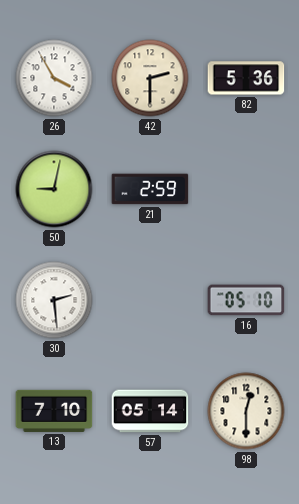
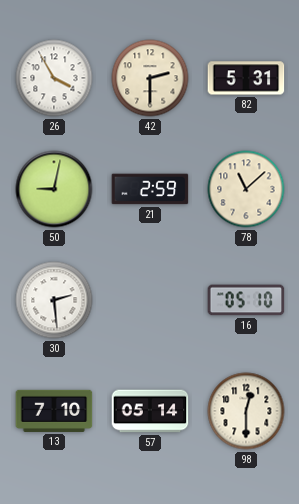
82: 5:36 -> 5:31
78: none -> 11:08
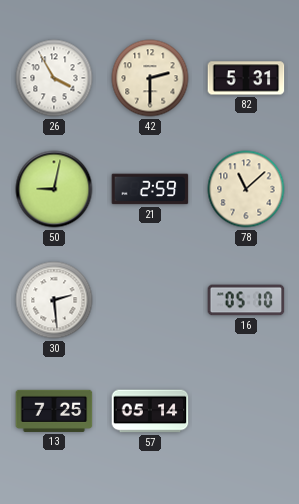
13: 7:10 -> 7:25
98: 12:30 -> none
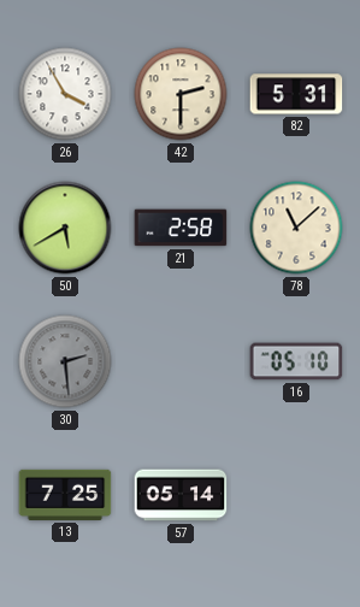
50: 9:02 -> 5:40
21: 2:59 -> 2:58
30 dial: white -> grey
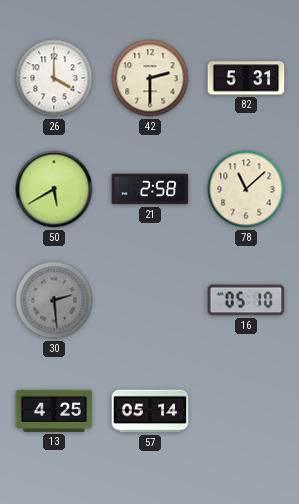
26: 3:55 -> 4:00
13: 7:25 -> 4:25
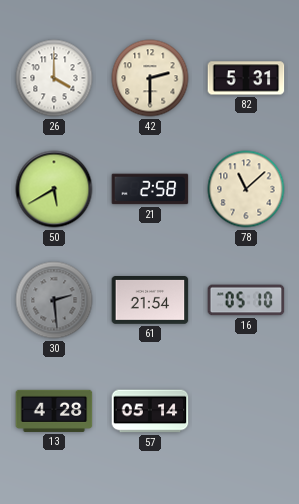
61: none -> 21:54
13: 4:25 -> 4:28
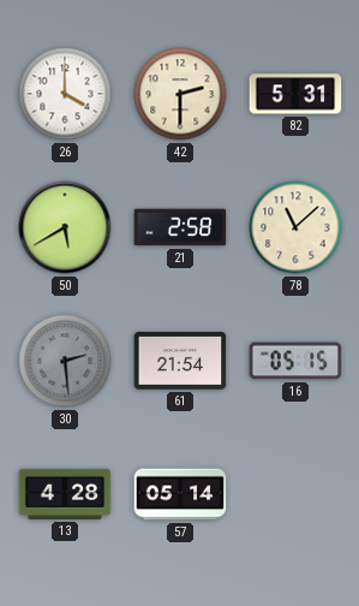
16: 05:10 -> 05:15
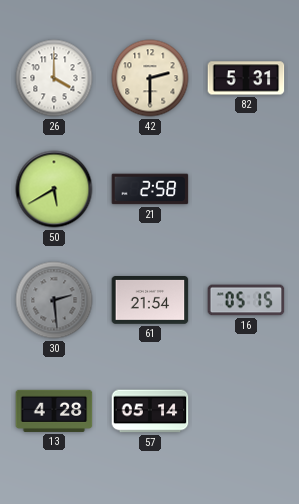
78: 11:08 -> none
